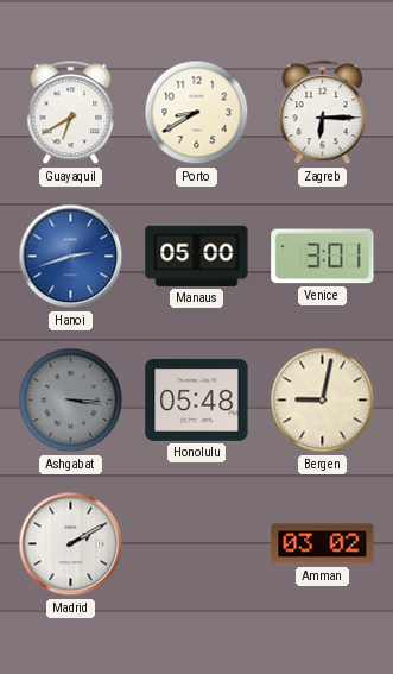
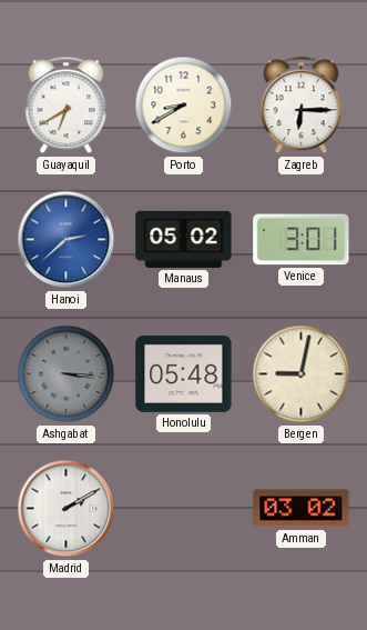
Hanoi: 2:42 -> 2:38
Manaus: 05:00 -> 05:02
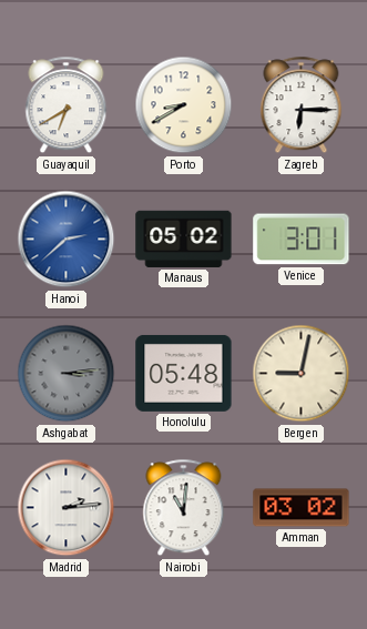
Ashgabat: 3:16 -> 3:14
Madrid: 2:10 -> 2:14
Nairobi: none -> 11:01
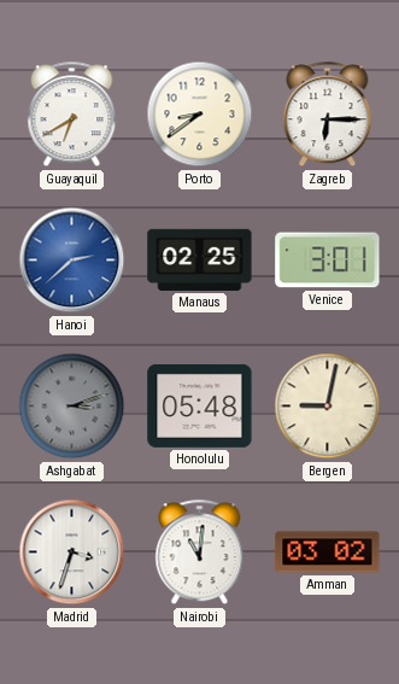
Porto: 8:40 -> 8:39
Manaus: 05:02 -> 02:25
Ashgabat: 3:14 -> 3:12
Madrid: 2:14 -> 3:33
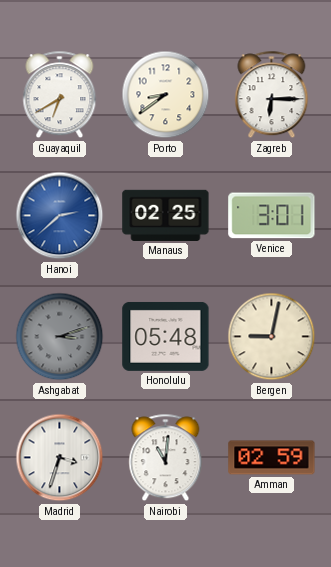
Amman: 03:02 -> 02:59
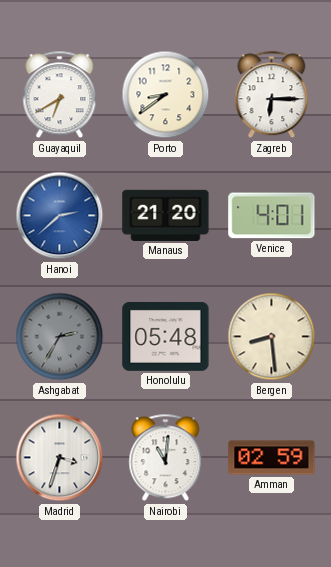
Manaus: 02:25 -> 21:20
Venice: 3:01 -> 4:01
Ashgabat: 3:12 -> 2:35
Bergen: 9:02 -> 8:29
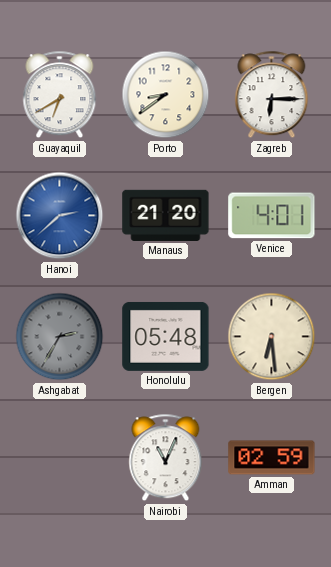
Bergen: 8:29 -> 6:29
Madrid: 3:33 -> none
Nairobi: 11:01 -> 11:04
